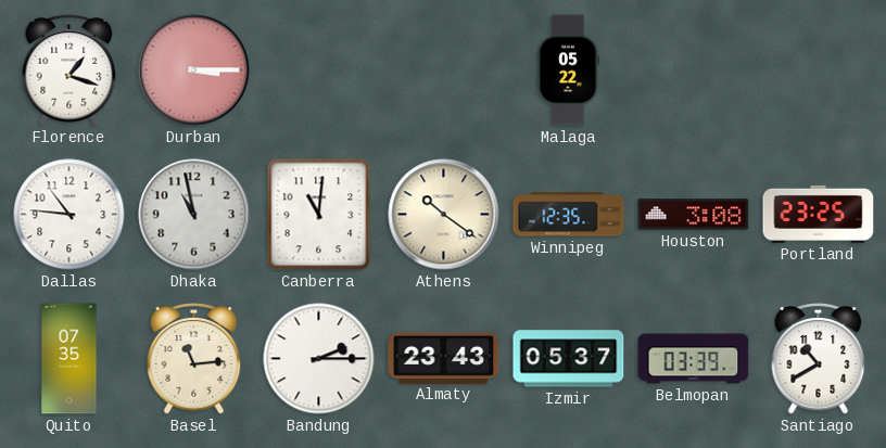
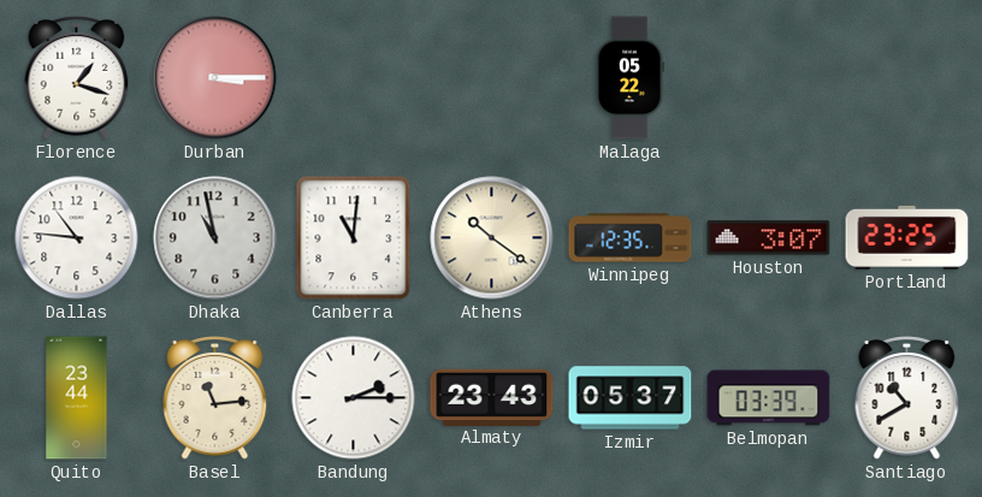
Houston: 3:08 -> 3:07
Quito: 07:35 -> 23:44
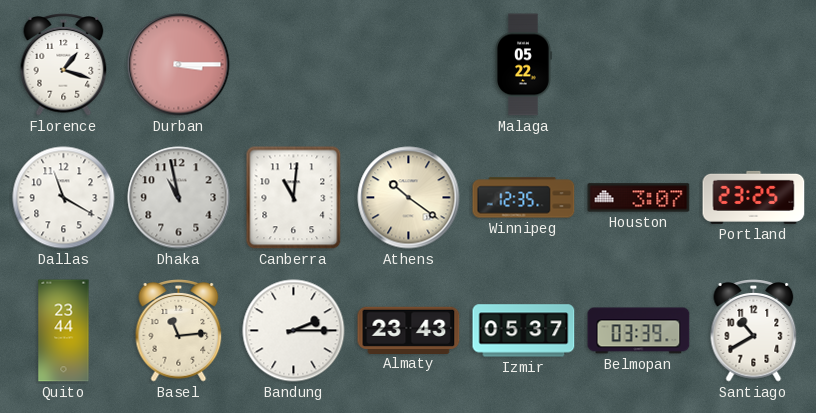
Dallas: 10:46 -> 11:20
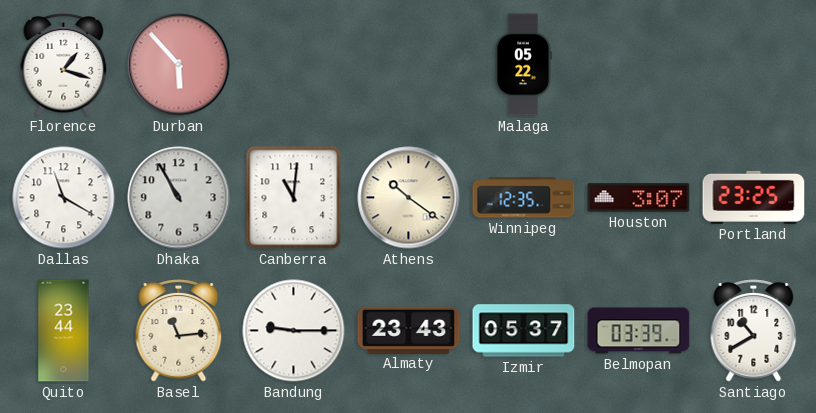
Durban: 3:15 -> 5:53
Dhaka: 10:58 -> 10:55
Bandung: 2:15 -> 9:15
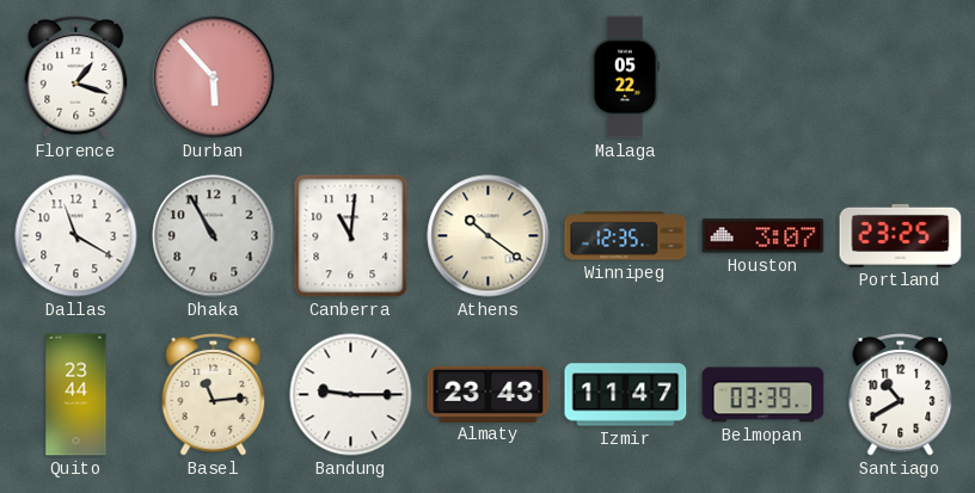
Izmir: 05:37 -> 11:47
